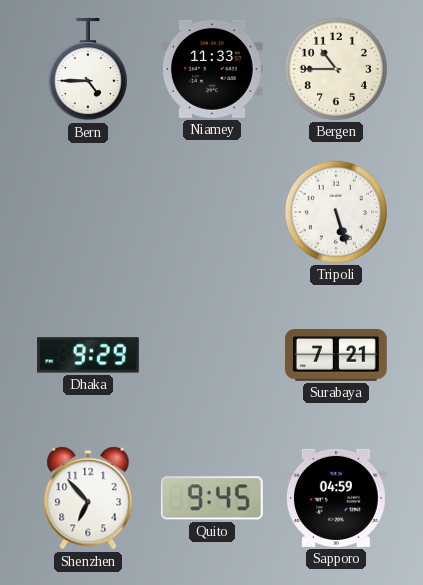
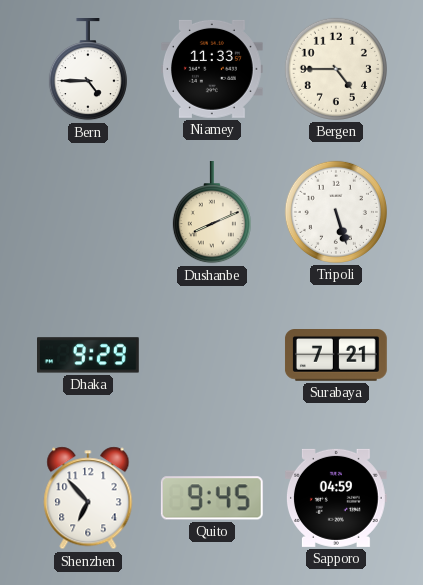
Bergen: 10:45 -> 4:45
Dushanbe: none -> 8:11
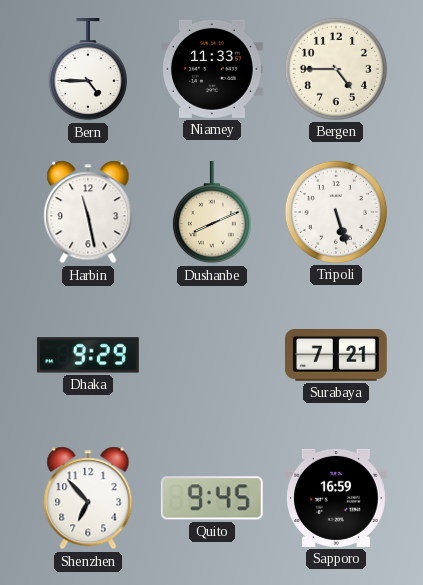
Harbin: none -> 11:28
Sapporo: 04:59 -> 16:59
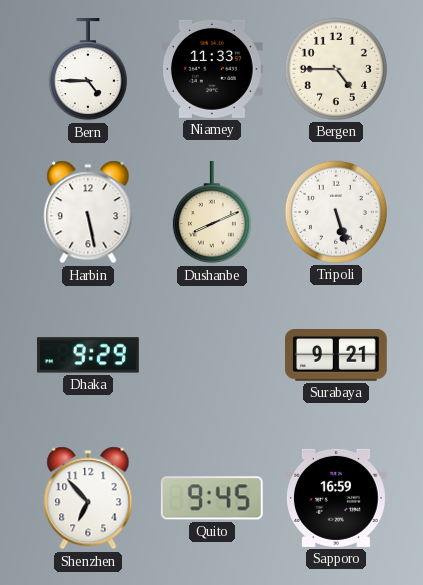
Harbin: 11:28 -> 5:28
Surabaya: 7:21 -> 9:21
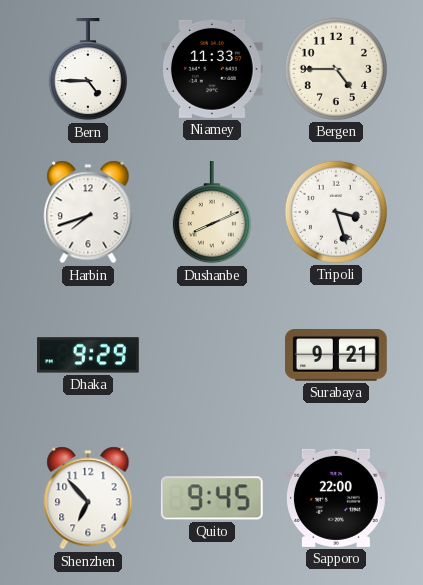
Harbin: 5:28 -> 7:42
Tripoli: 5:27 -> 3:27
Sapporo: 16:59 -> 22:00
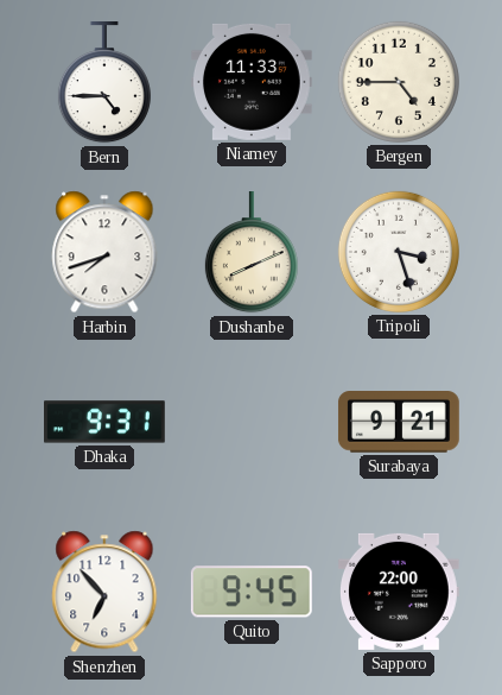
Dhaka: 9:29 -> 9:31
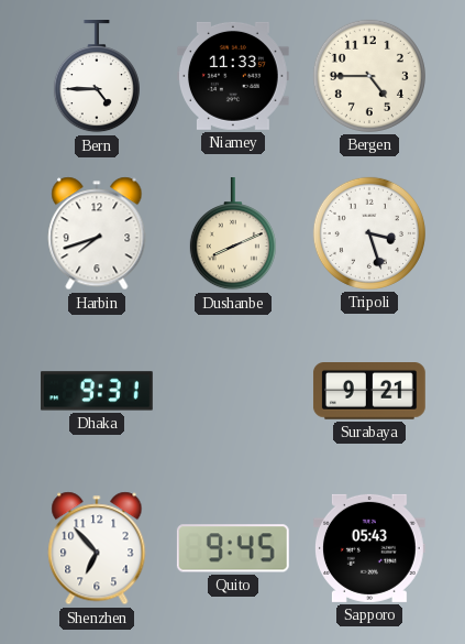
Sapporo: 22:00 -> 05:43
